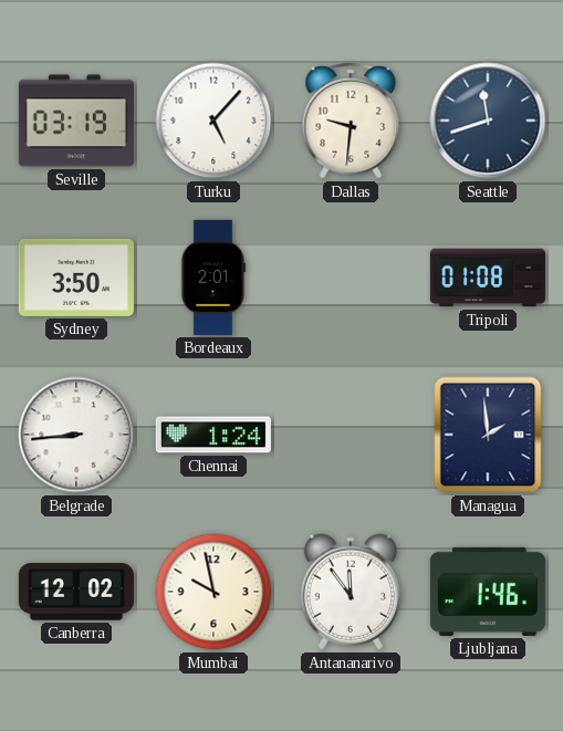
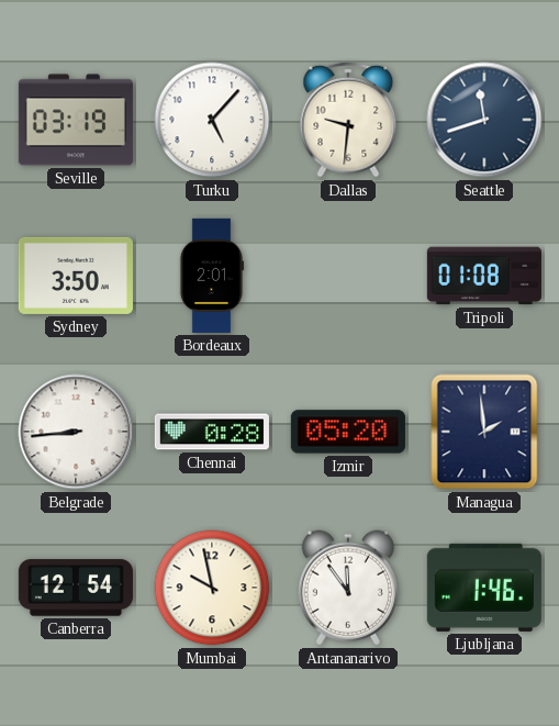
Chennai: 1:24 -> 0:28
Izmir: none -> 05:20
Canberra: 12:02 -> 12:54
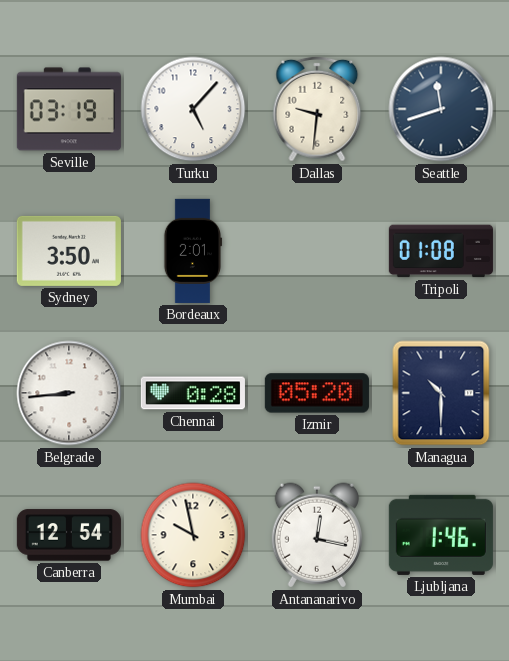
Managua: 1:59 -> 10:30
Antananarivo: 11:54 -> 12:17
